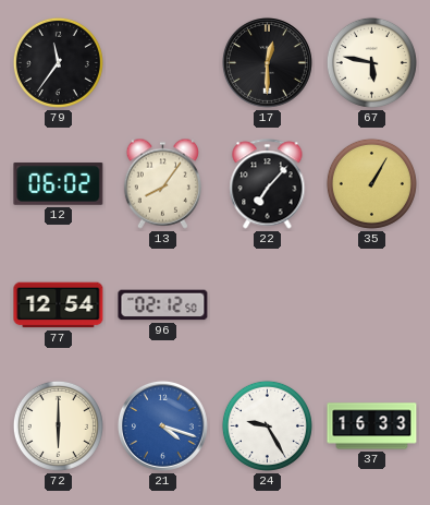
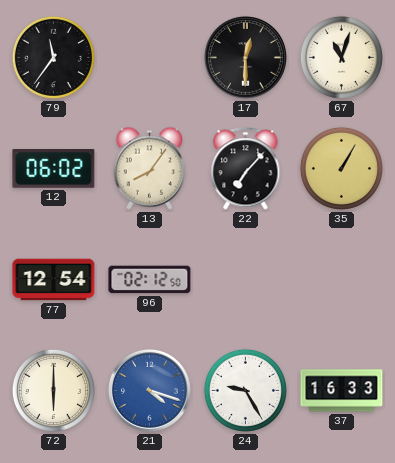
67: 5:47 -> 11:03
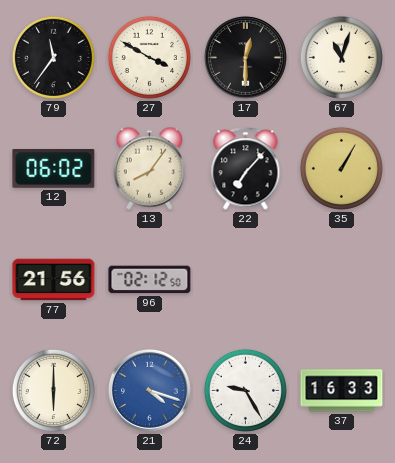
27: none -> 3:50
77: 12:54 -> 21:56
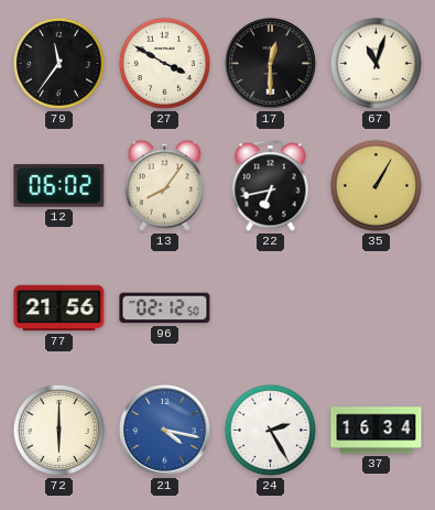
22: 7:07 -> 6:43
21: 4:18 -> 4:17
24: 9:25 -> 2:25
37: 16:33 -> 16:34
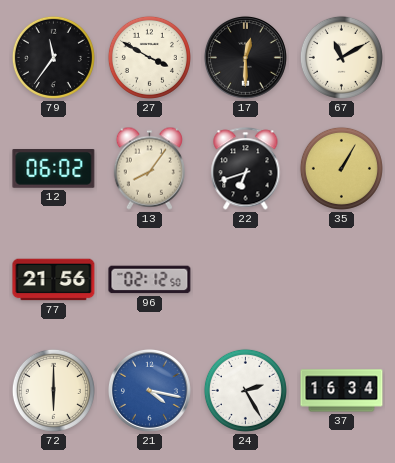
67: 11:03 -> 11:10
22: 6:43 -> 6:42
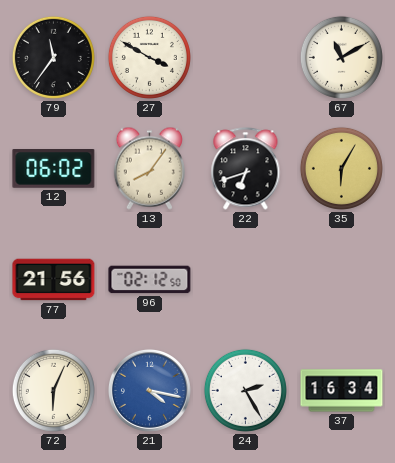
17: 12:30 -> none
35: 1:05 -> 6:05
72: 6:00 -> 6:04
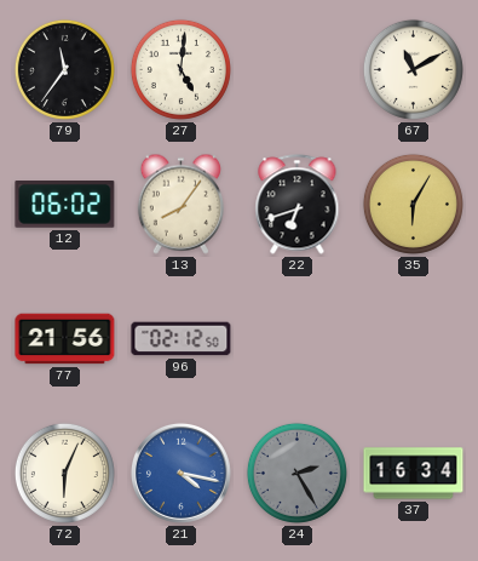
27: 3:50 -> 5:01
24 dial: white -> grey
